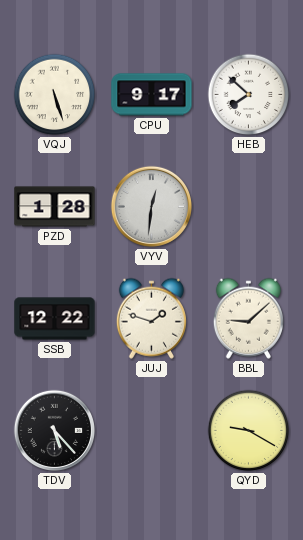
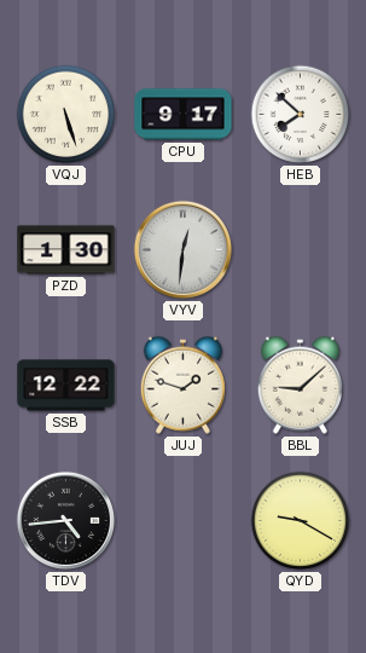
PZD: 1:28 -> 1:30
TDV: 5:23 -> 4:44
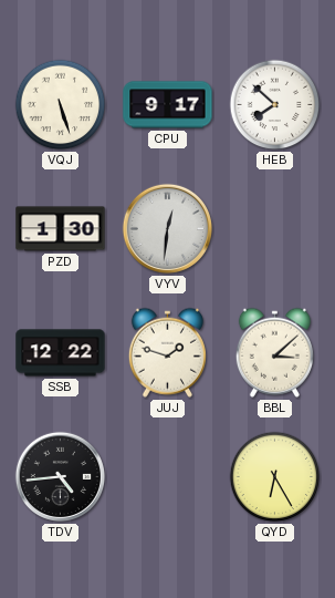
BBL: 9:08 -> 3:08
QYD: 9:20 -> 6:25
